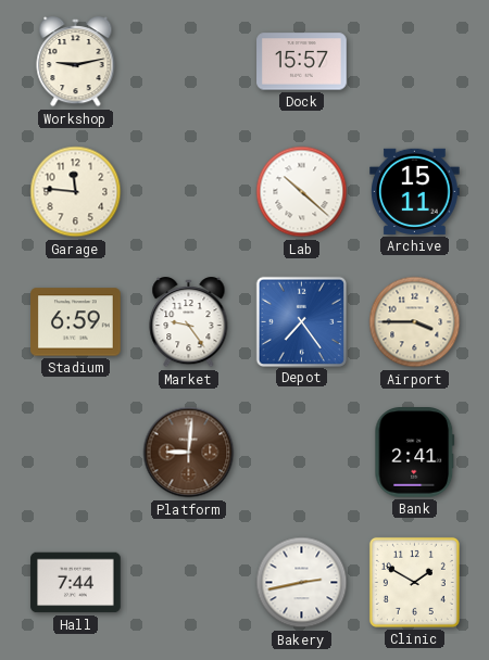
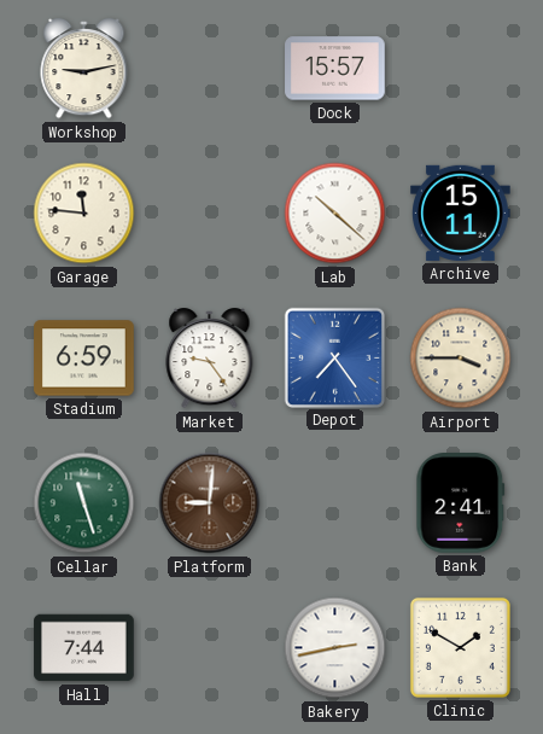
Cellar: none -> 11:27
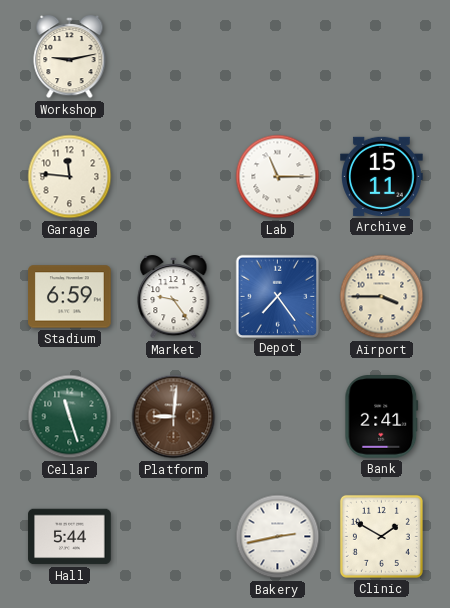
Dock: 15:57 -> none
Lab: 10:22 -> 11:15
Hall: 7:44 -> 5:44
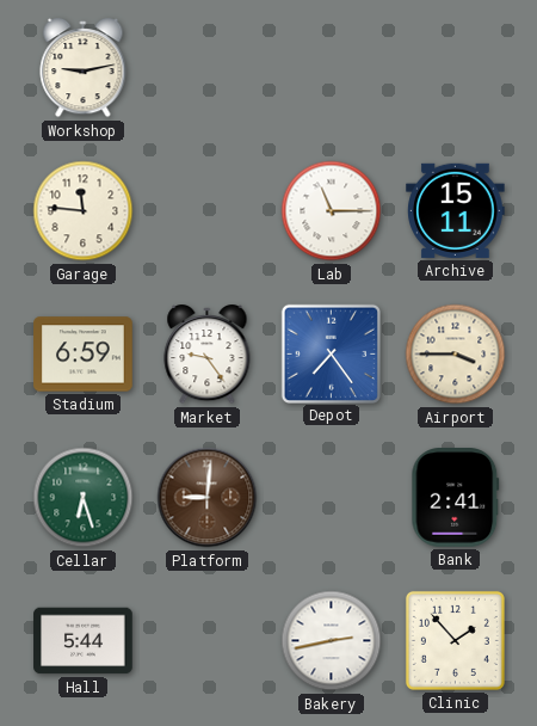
Cellar: 11:27 -> 6:27
Clinic: 1:50 -> 1:53
